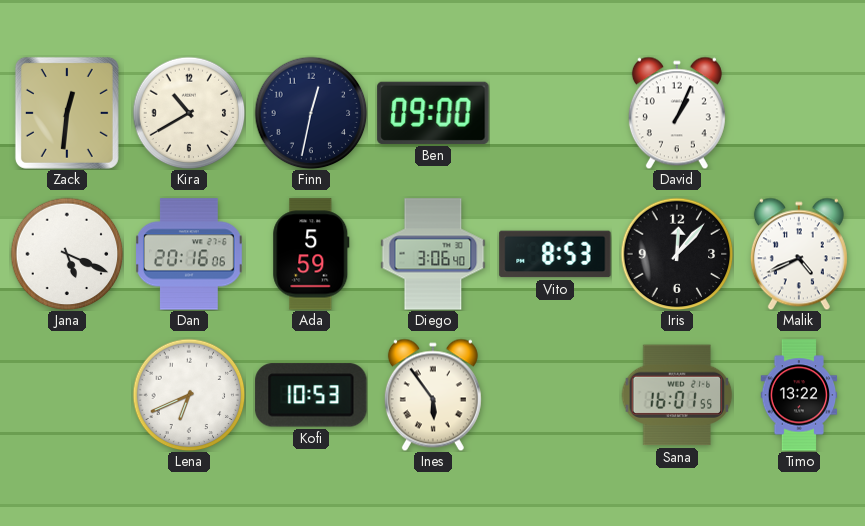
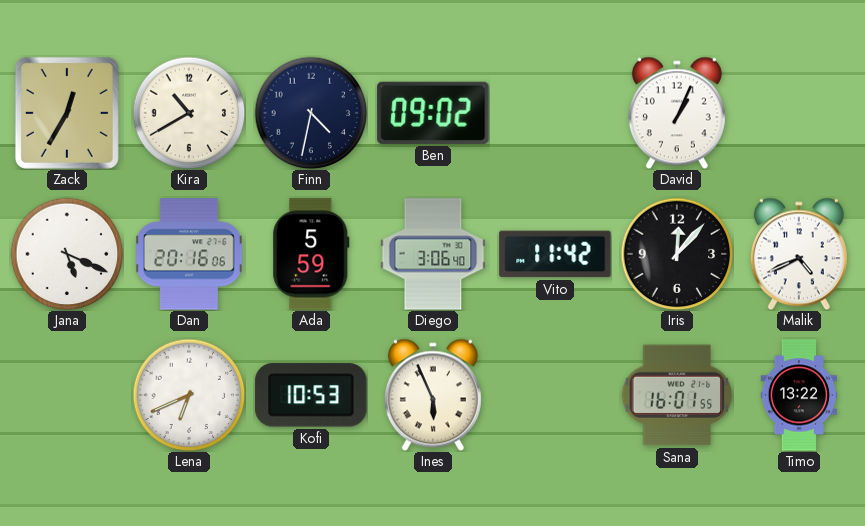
Zack: 12:31 -> 12:35
Finn: 12:32 -> 4:32
Ben: 09:00 -> 09:02
Vito: 8:53 -> 11:42
Ines: 5:54 -> 5:56
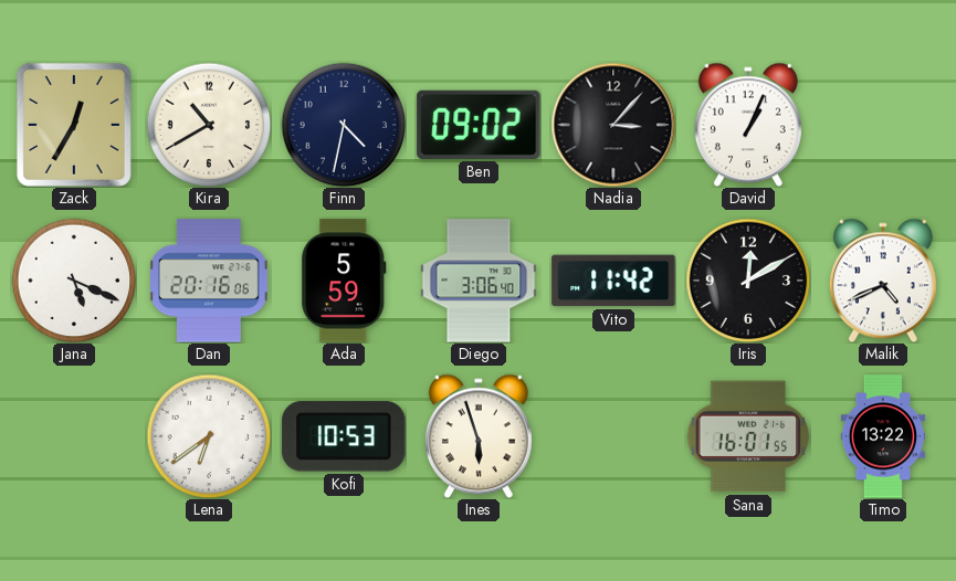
Nadia: none -> 3:07
Iris: 12:07 -> 12:10
Lena: 6:41 -> 6:39
Ines: 5:56 -> 5:57
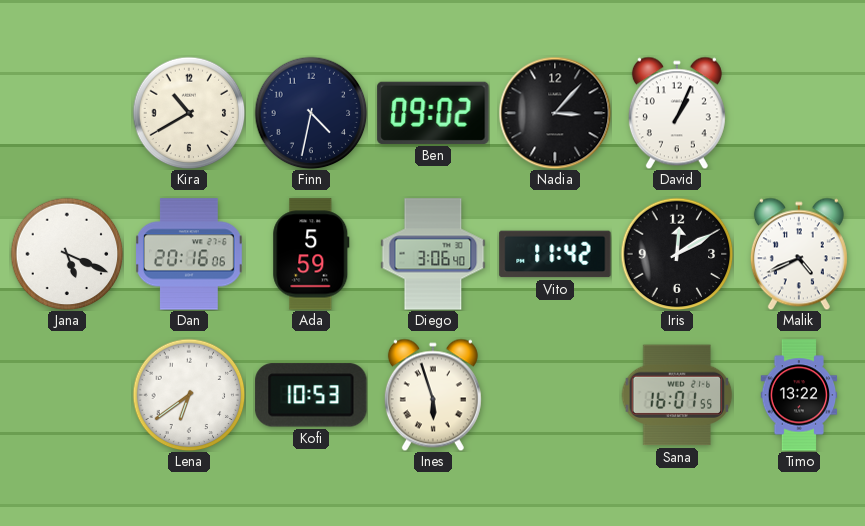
Zack: 12:35 -> none
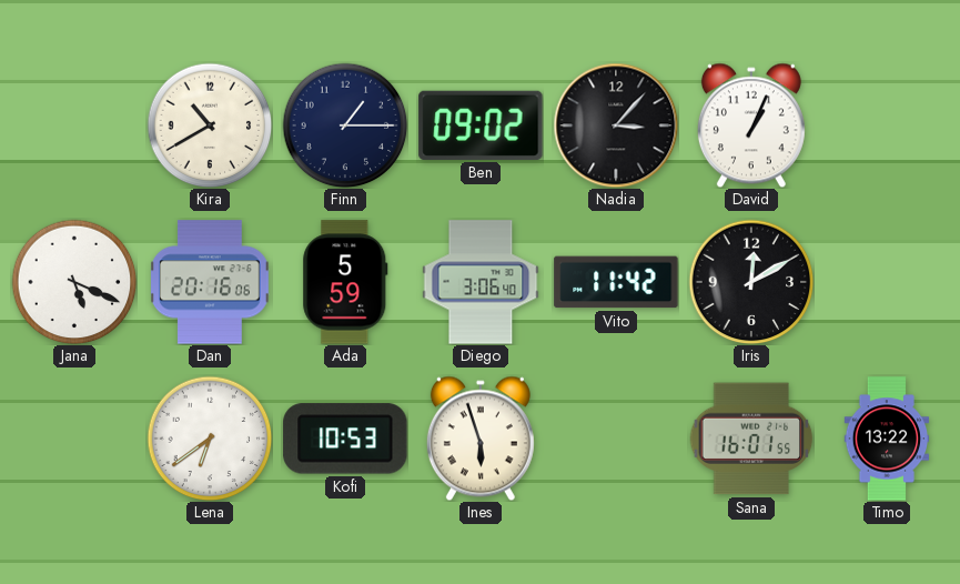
Finn: 4:32 -> 1:15
Malik: 4:41 -> none
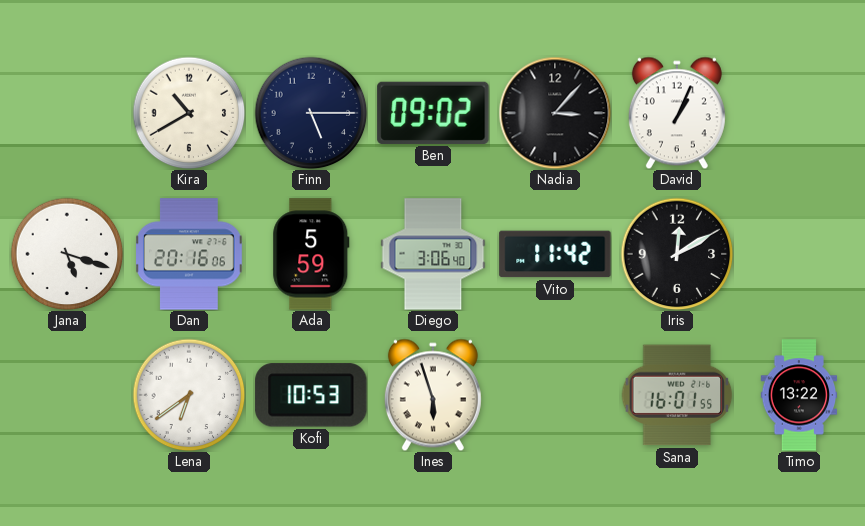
Finn: 1:15 -> 5:15
Jana: 5:19 -> 5:18
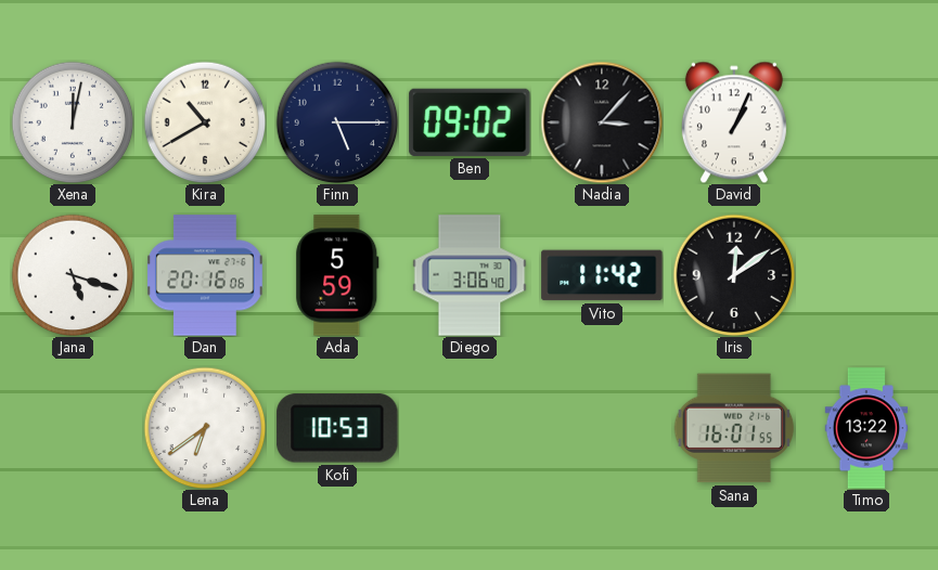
Xena: none -> 12:02
Iris: 12:10 -> 12:09
Ines: 5:57 -> none
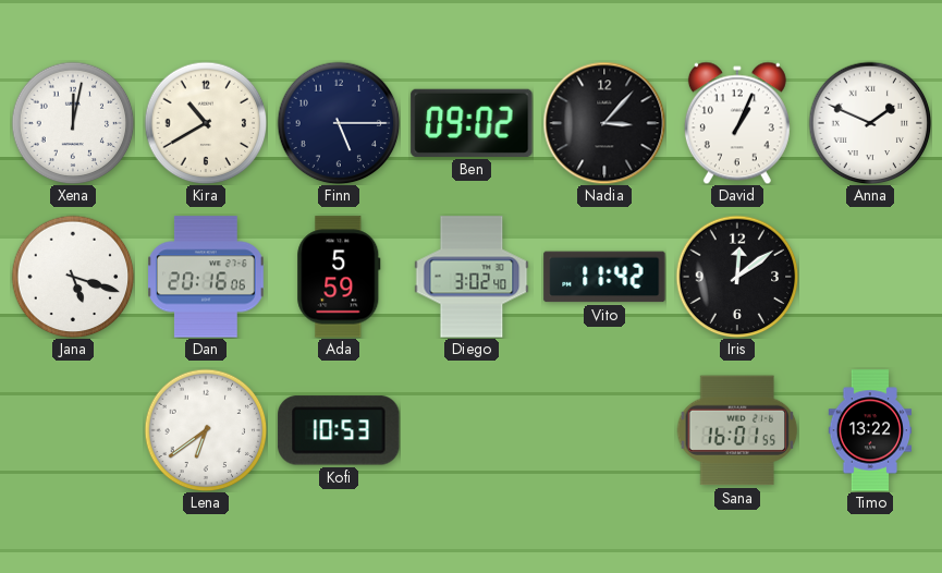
Anna: none -> 1:49
Diego: 3:06 -> 3:02
